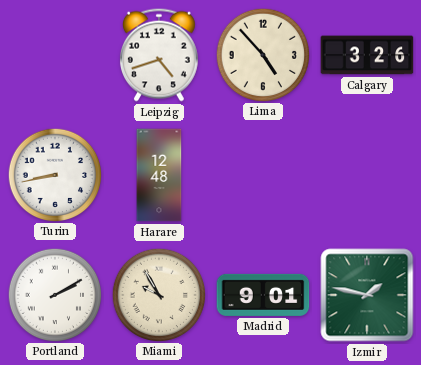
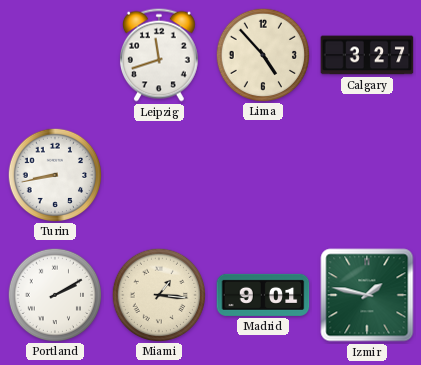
Leipzig: 4:42 -> 11:42
Calgary: 3:26 -> 3:27
Harare: 12:48 -> none
Miami: 9:55 -> 1:16
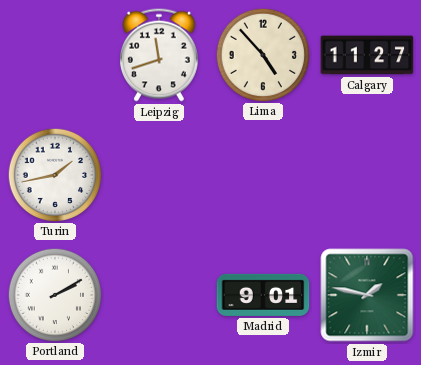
Calgary: 3:27 -> 11:27
Turin: 8:43 -> 1:43
Miami: 1:16 -> none
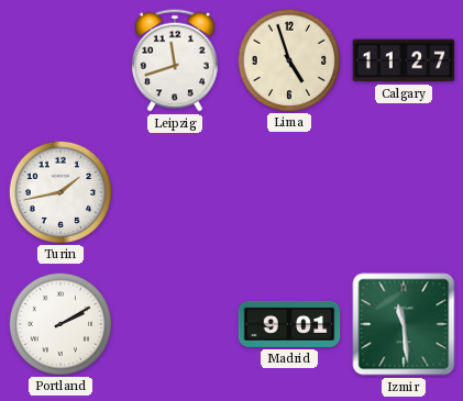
Lima: 4:53 -> 4:57
Izmir: 1:47 -> 11:29
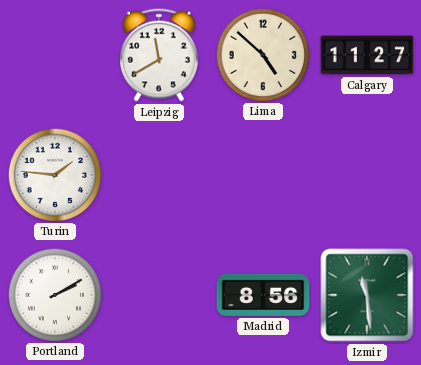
Leipzig: 11:42 -> 11:40
Lima: 4:57 -> 4:52
Turin: 1:43 -> 1:46
Madrid: 9:01 -> 8:56
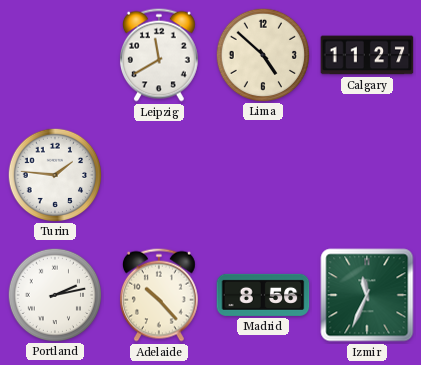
Portland: 2:10 -> 2:13
Adelaide: none -> 10:23
Izmir: 11:29 -> 11:34
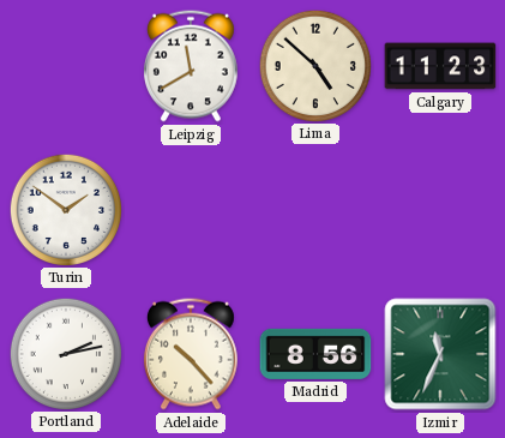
Calgary: 11:27 -> 11:23
Turin: 1:46 -> 1:51
